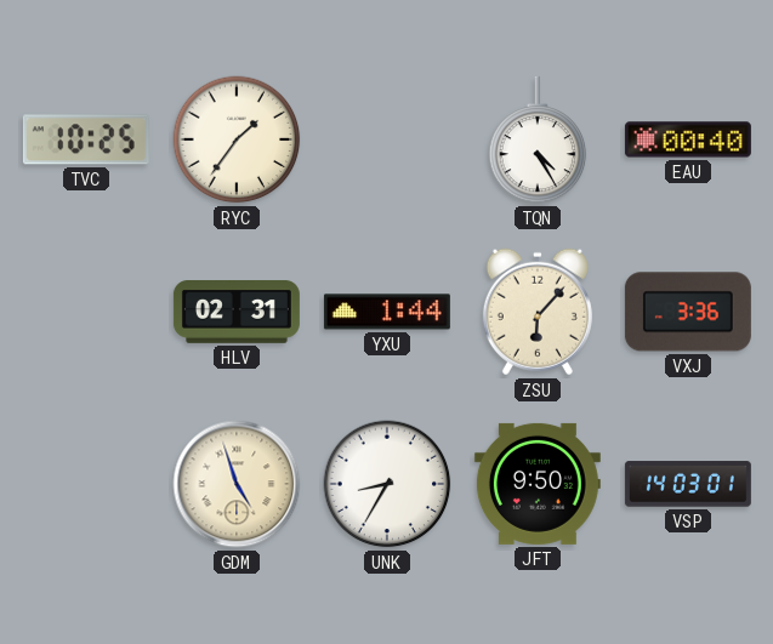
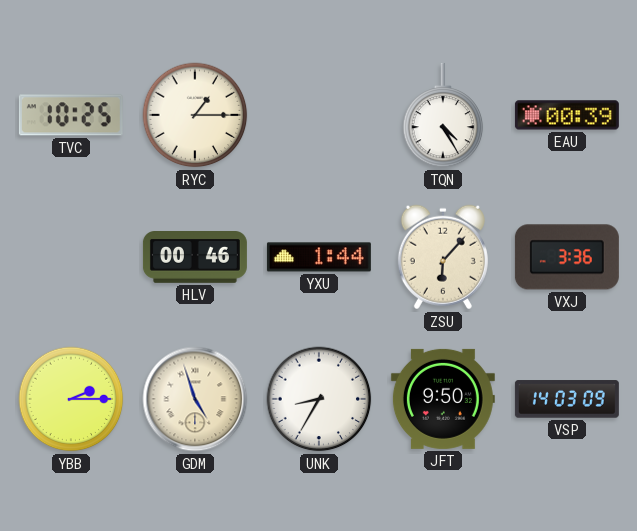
RYC: 1:36 -> 1:15
EAU: 00:40 -> 00:39
HLV: 02:31 -> 00:46
YBB: none -> 2:15
VSP: 14:03:01 -> 14:03:09
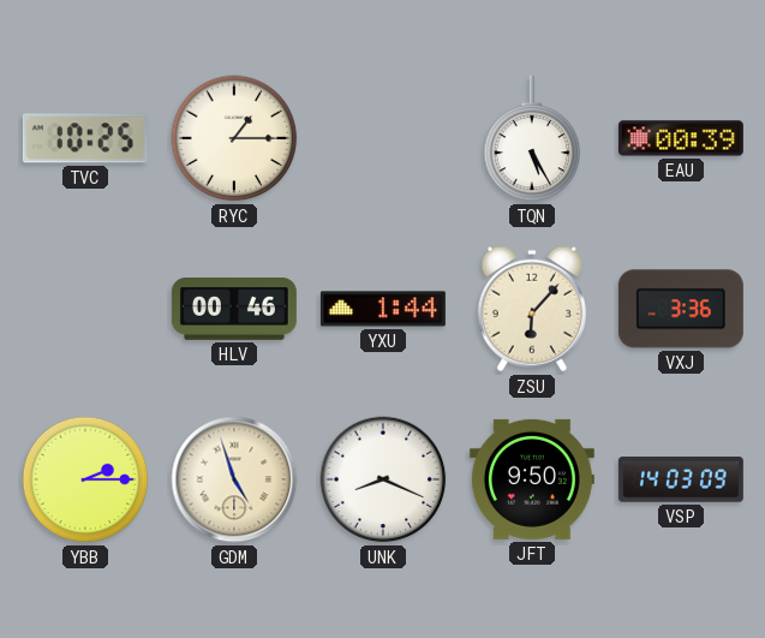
TQN: 4:25 -> 5:25
UNK: 8:35 -> 8:19
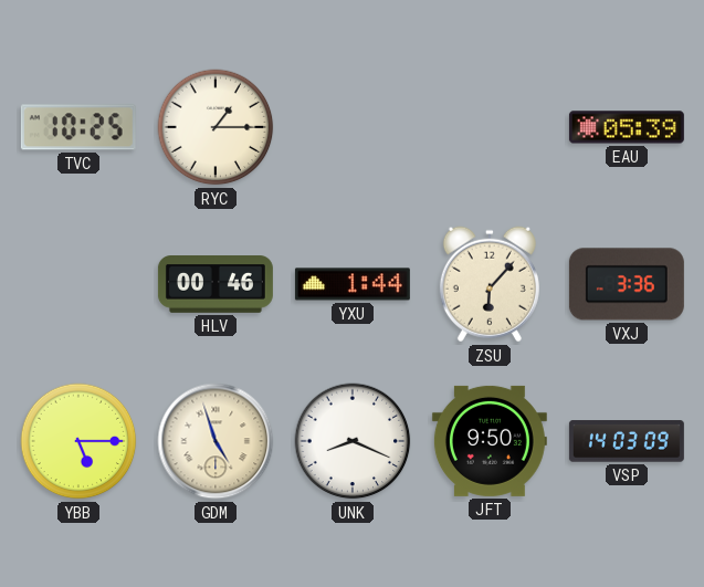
TQN: 5:25 -> none
EAU: 00:39 -> 05:39
YBB: 2:15 -> 5:15
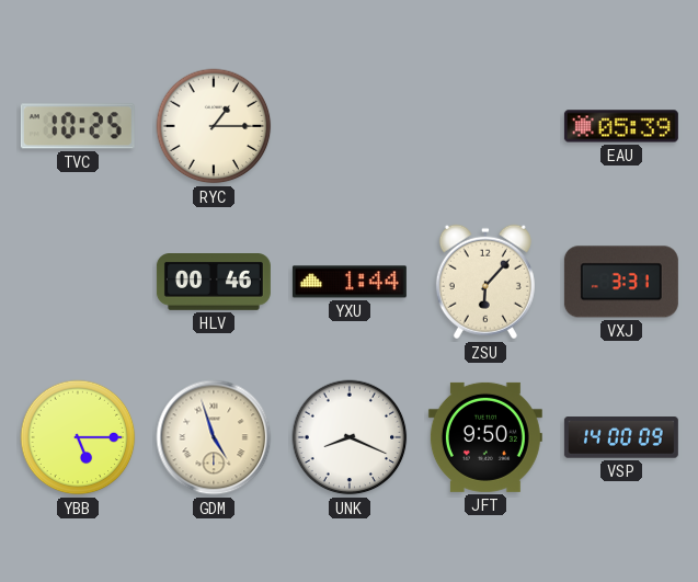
VXJ: 3:36 -> 3:31
VSP: 14:03 -> 14:00
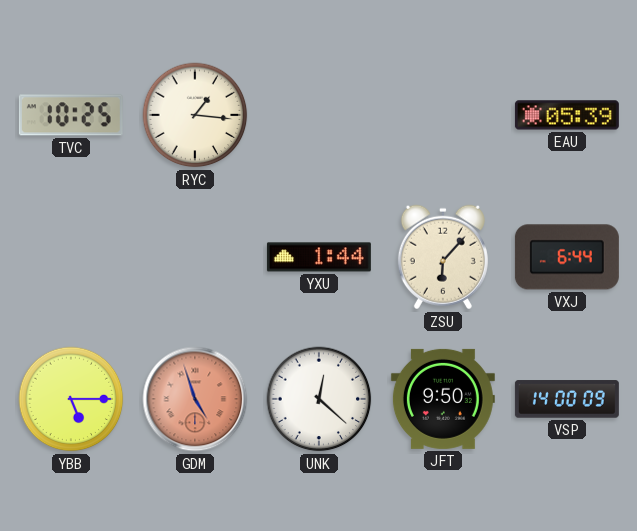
RYC: 1:15 -> 1:16
HLV: 00:46 -> none
VXJ: 3:31 -> 6:44
GDM dial: cream -> salmon
UNK: 8:19 -> 12:22
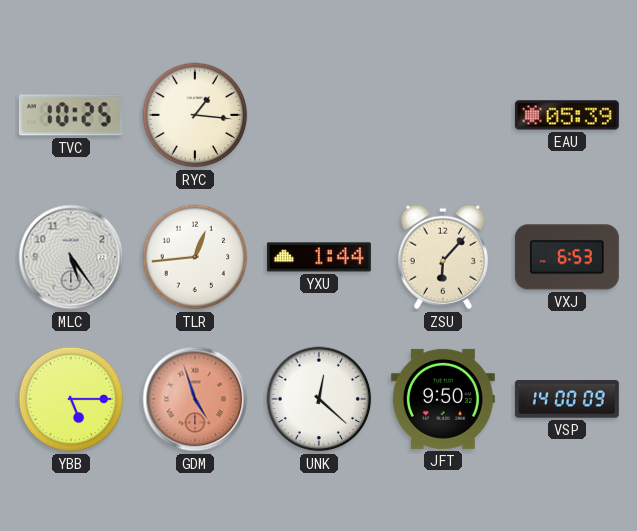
MLC: none -> 5:24
TLR: none -> 12:44
VXJ: 6:44 -> 6:53
